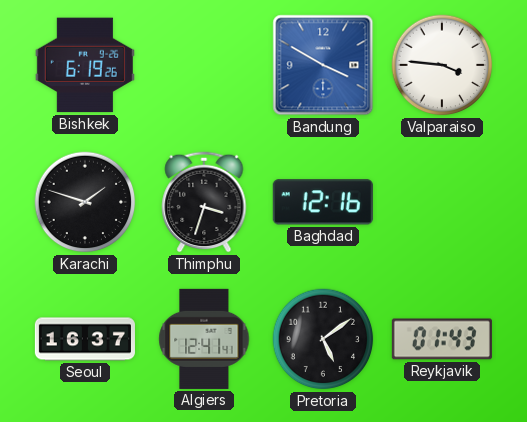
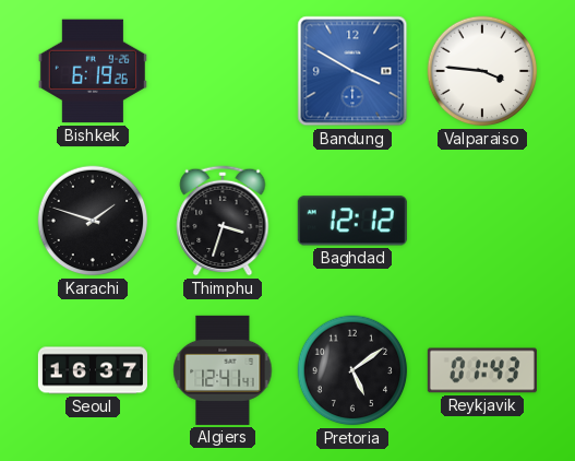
Baghdad: 12:16 -> 12:12
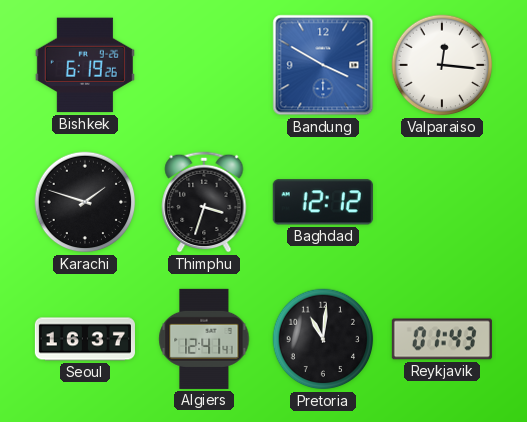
Valparaiso: 3:46 -> 12:16
Pretoria: 5:09 -> 11:01
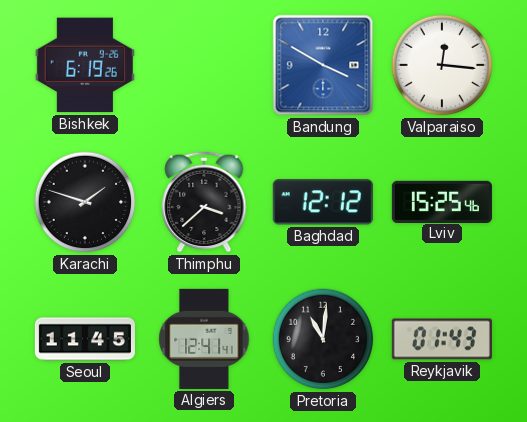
Thimphu: 3:33 -> 3:38
Lviv: none -> 15:25
Seoul: 16:37 -> 11:45
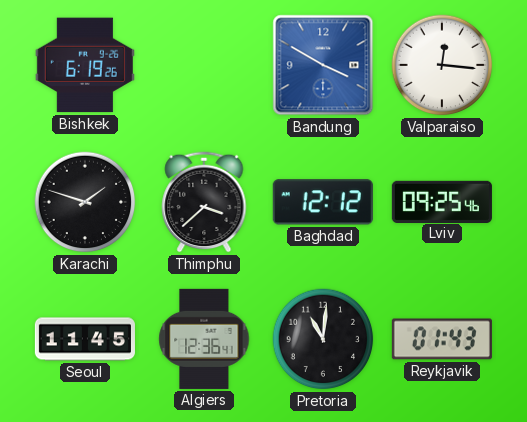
Lviv: 15:25 -> 09:25
Algiers: 12:41 -> 12:36
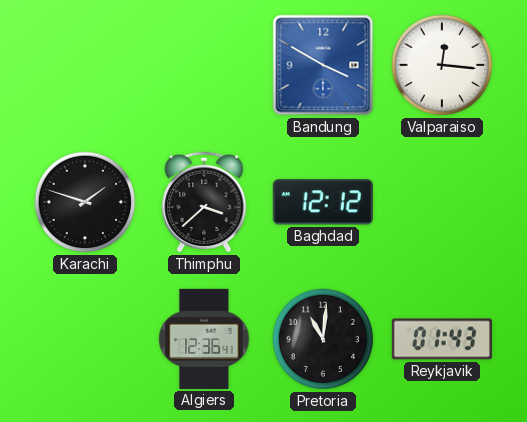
Bishkek: 6:19 -> none
Lviv: 09:25 -> none
Seoul: 11:45 -> none
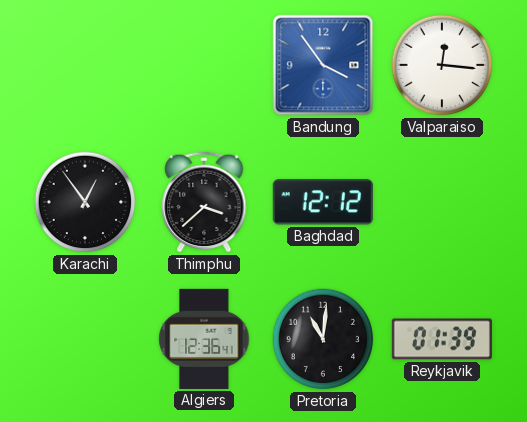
Bandung: 3:50 -> 3:54
Karachi: 1:48 -> 12:54
Reykjavik: 01:43 -> 01:39
